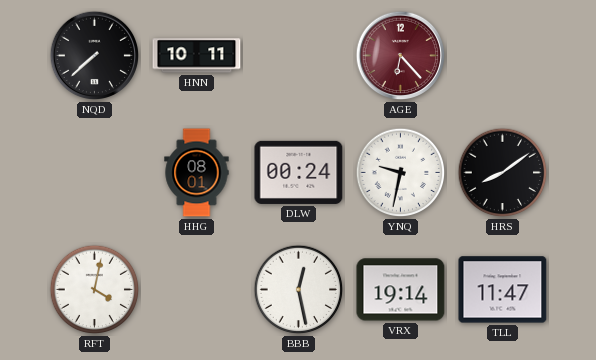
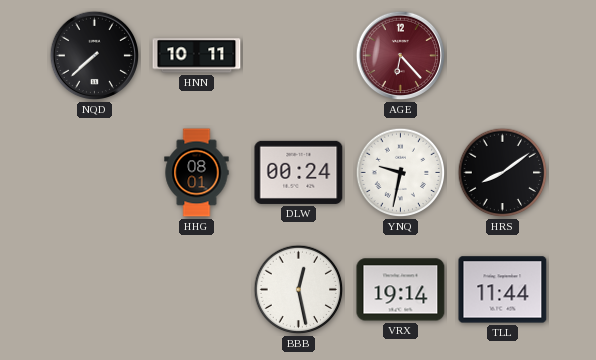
RFT: 4:02 -> none
TLL: 11:47 -> 11:44
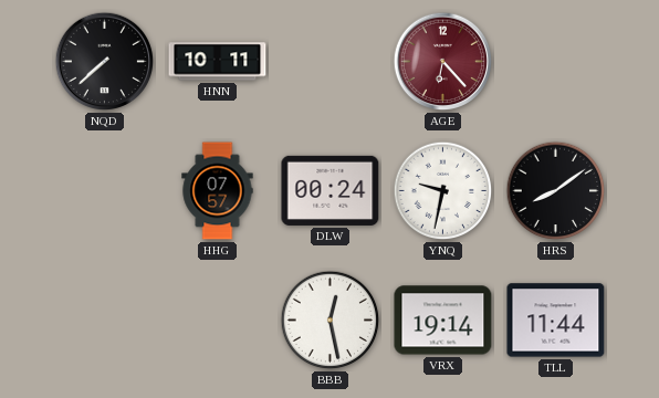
HHG: 08:01 -> 07:57
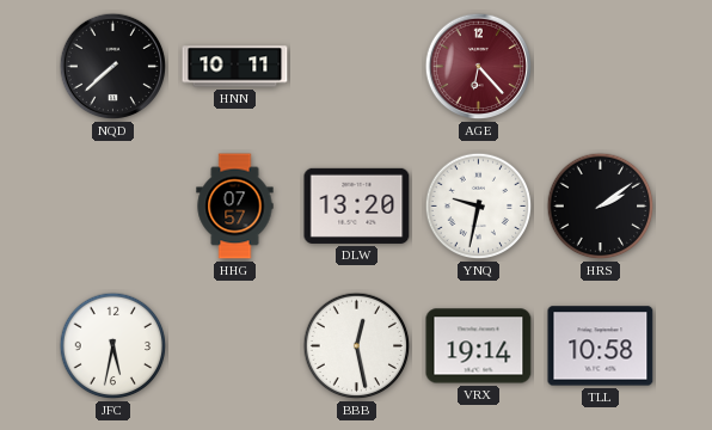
DLW: 00:24 -> 13:20
HRS: 8:09 -> 2:09
JFC: none -> 5:32
TLL: 11:44 -> 10:58
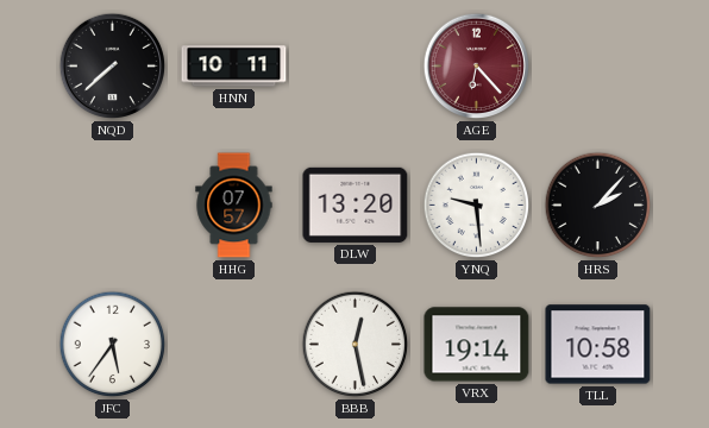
YNQ: 9:32 -> 9:29
HRS: 2:09 -> 2:07
JFC: 5:32 -> 5:36
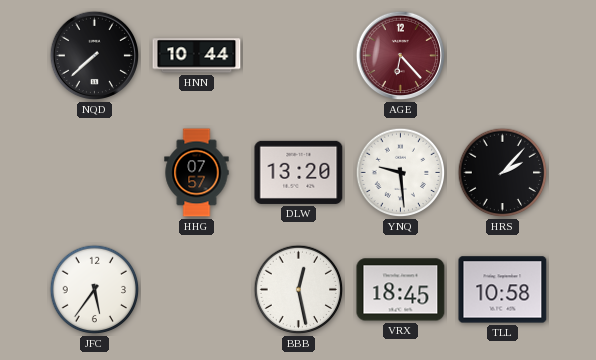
HNN: 10:11 -> 10:44
VRX: 19:14 -> 18:45
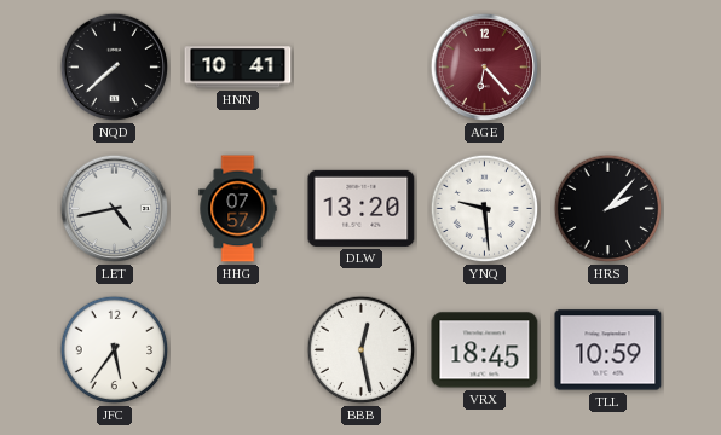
HNN: 10:44 -> 10:41
LET: none -> 4:43
TLL: 10:58 -> 10:59
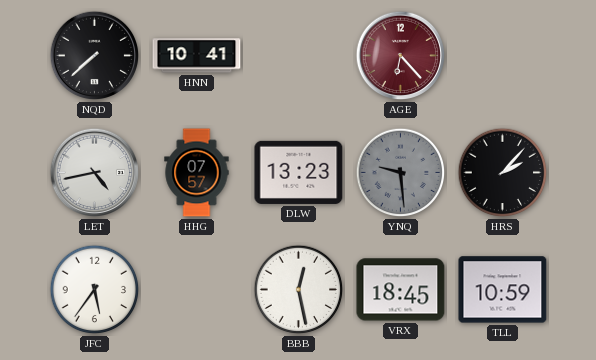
DLW: 13:20 -> 13:23
YNQ dial: white -> grey
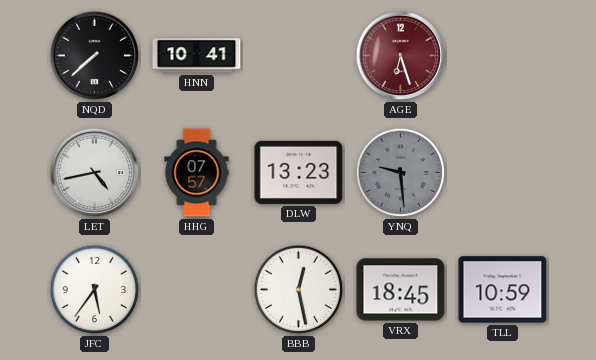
AGE: 6:23 -> 6:27
HRS: 2:07 -> none
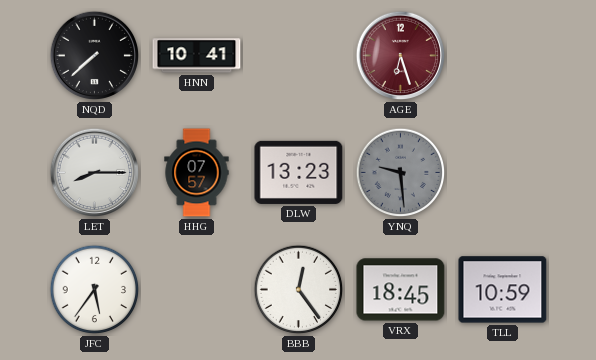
LET: 4:43 -> 8:15
BBB: 12:28 -> 12:24
